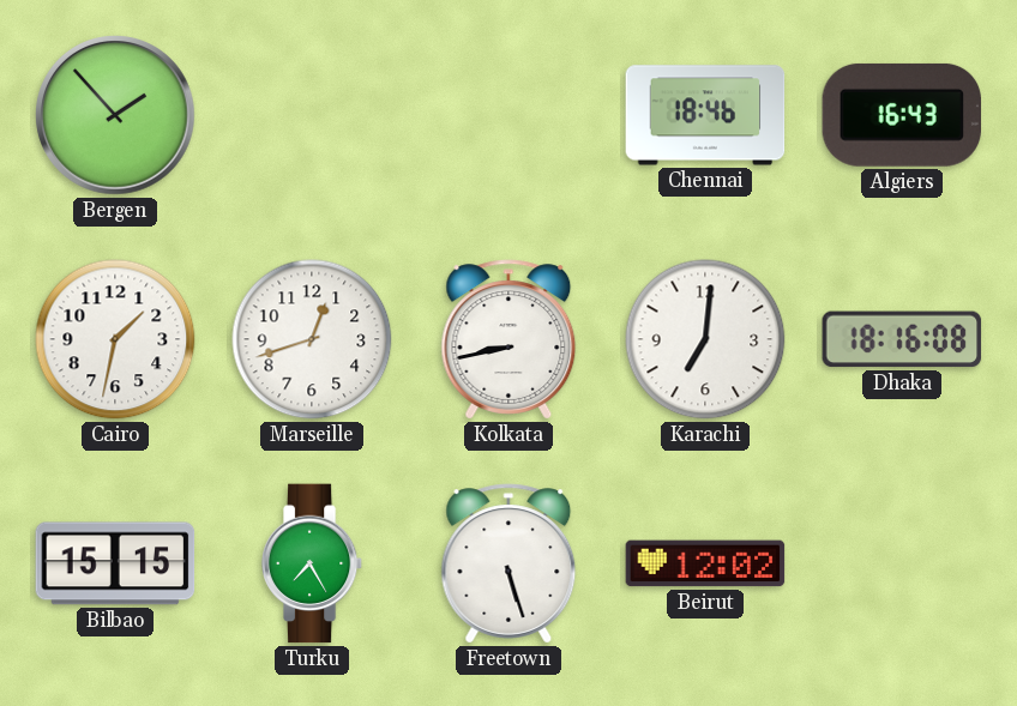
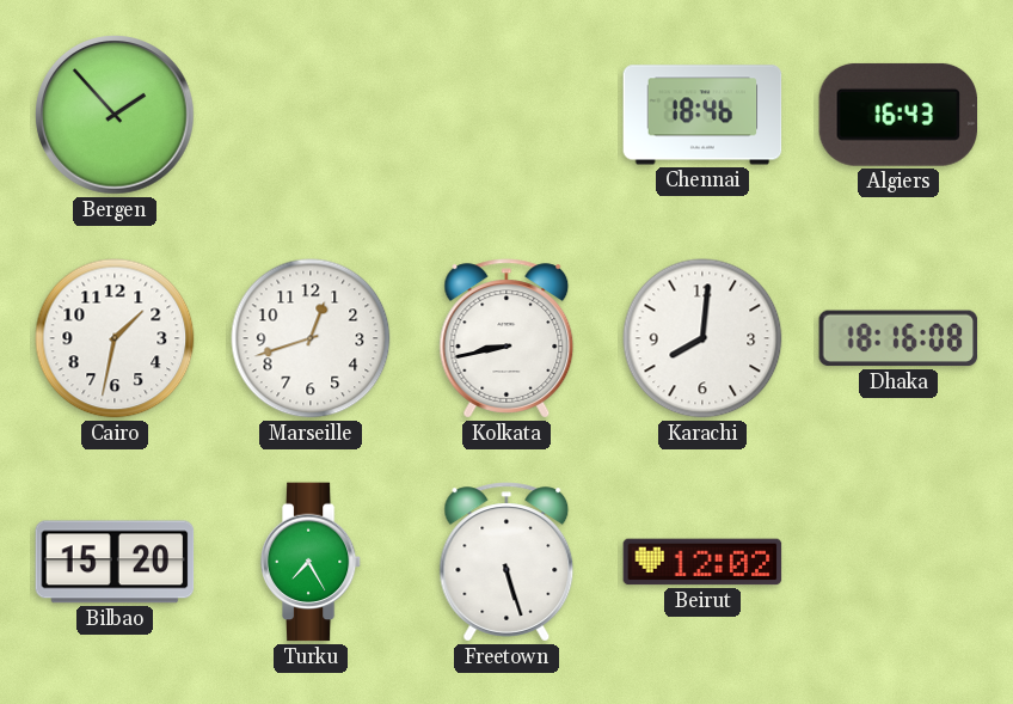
Karachi: 7:01 -> 8:01
Bilbao: 15:15 -> 15:20
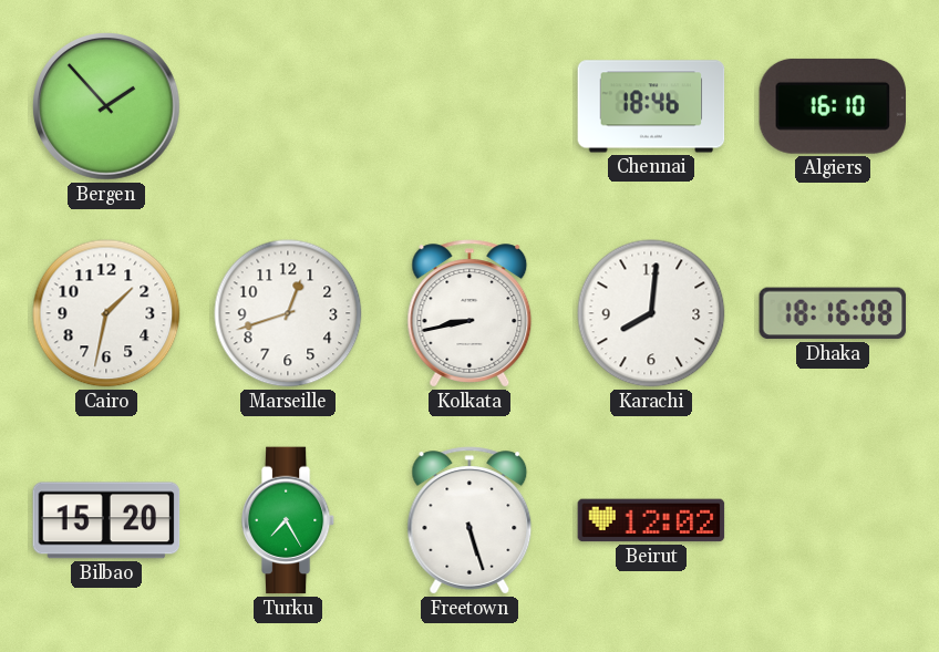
Algiers: 16:43 -> 16:10
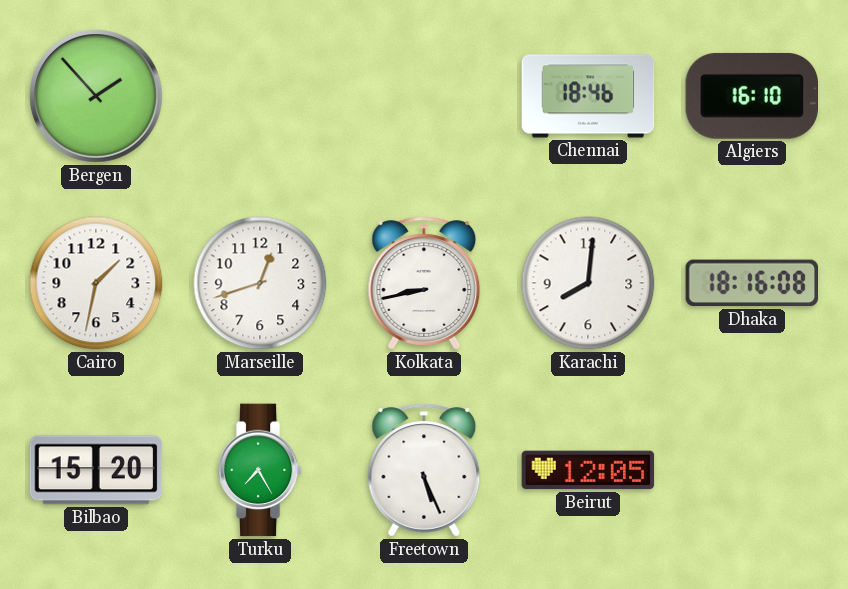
Freetown: 5:27 -> 5:26
Beirut: 12:02 -> 12:05
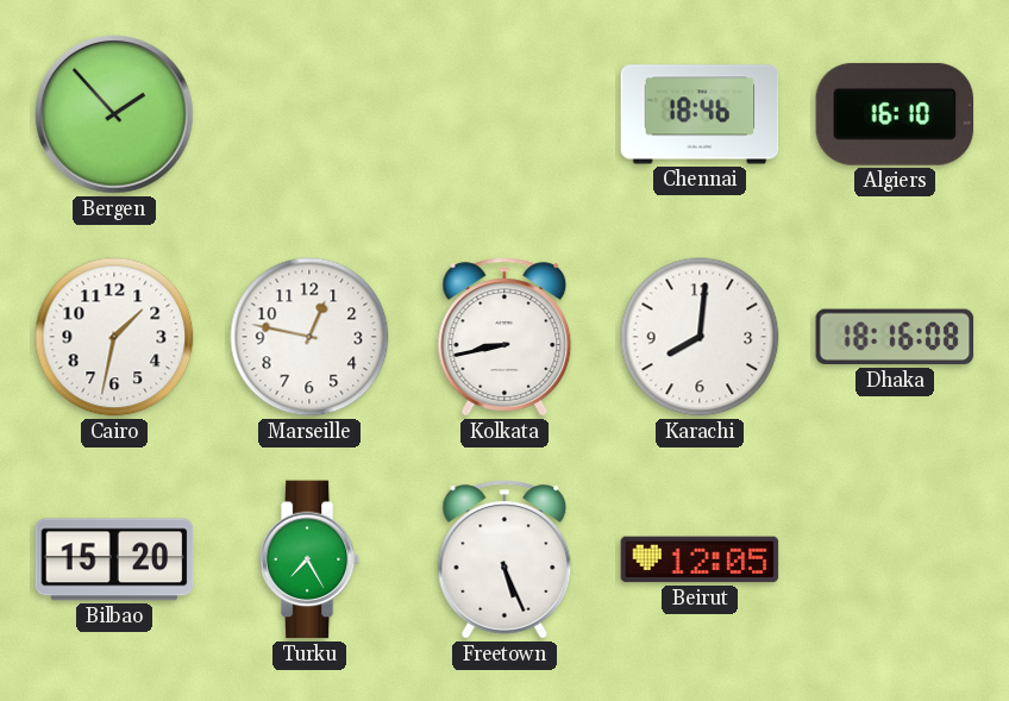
Marseille: 12:42 -> 12:47
